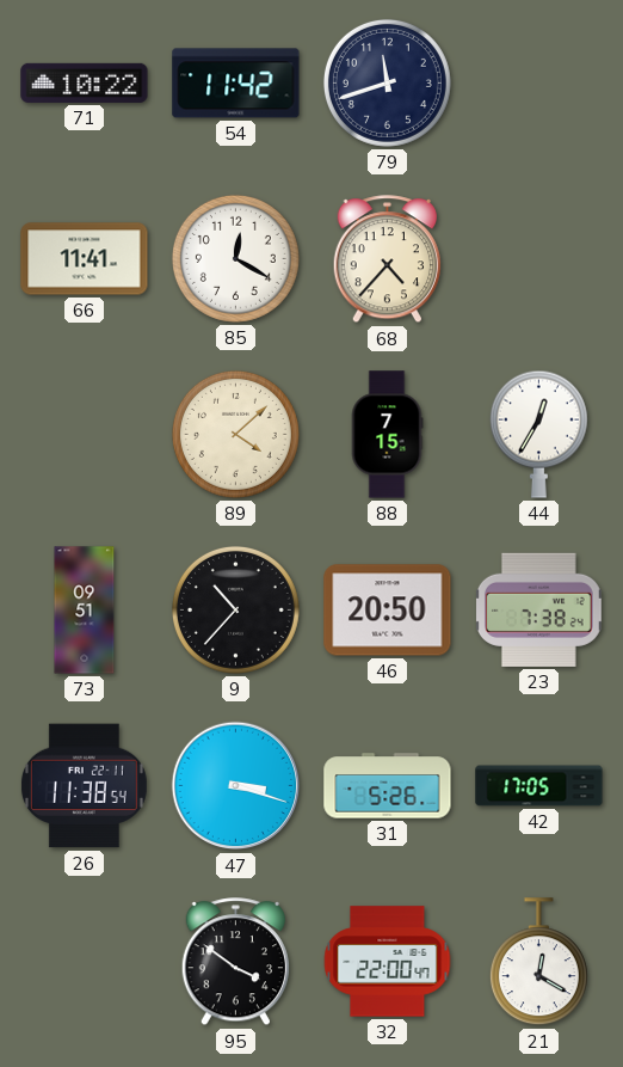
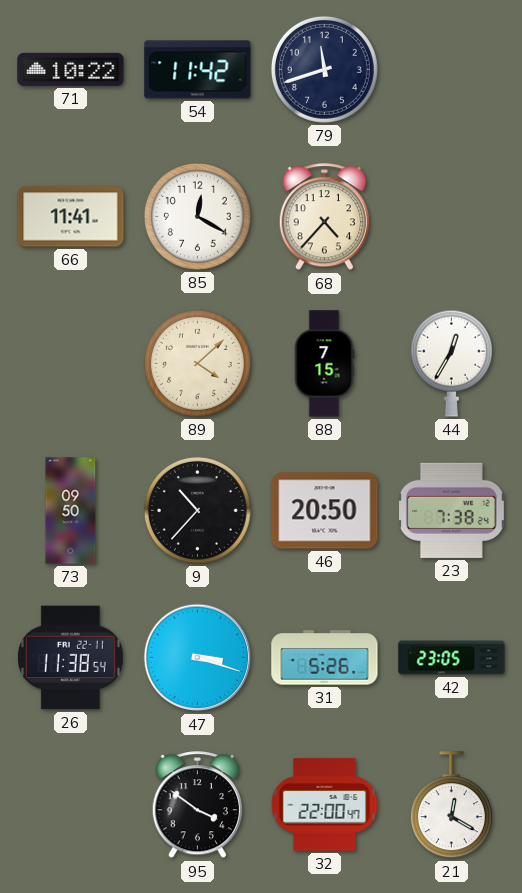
73: 09:51 -> 09:50
42: 17:05 -> 23:05
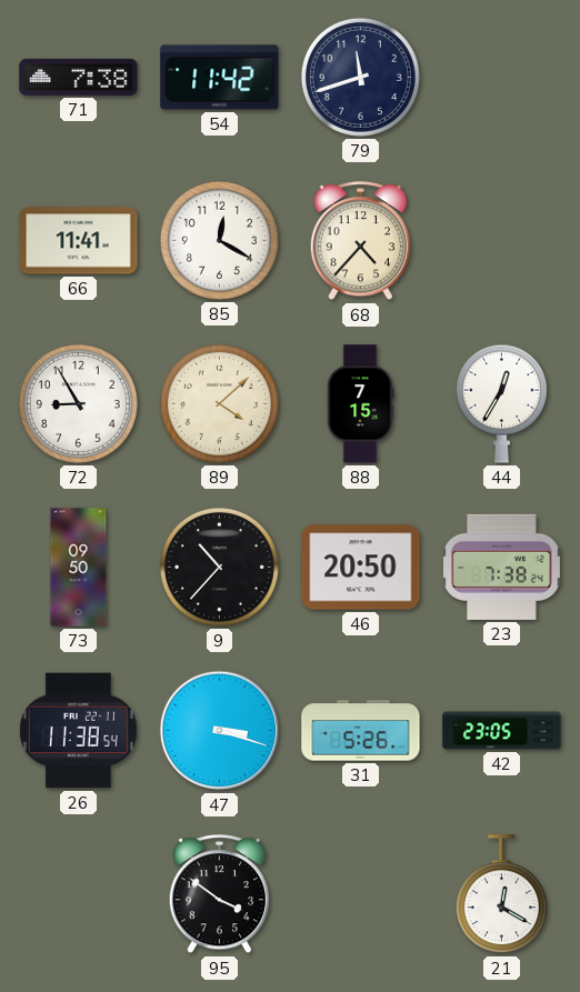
71: 10:22 -> 7:38
72: none -> 8:55
32: 22:00 -> none
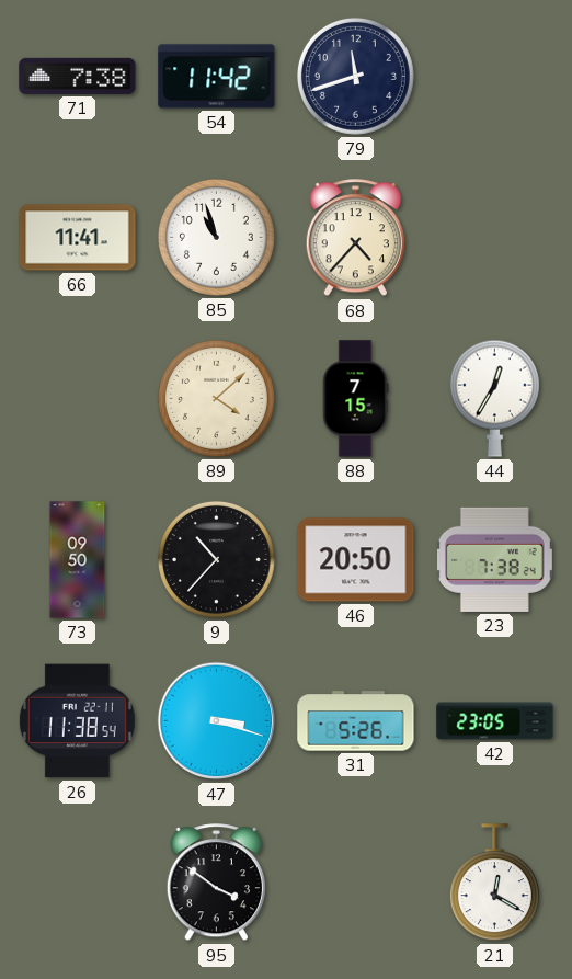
85: 12:20 -> 10:57
72: 8:55 -> none
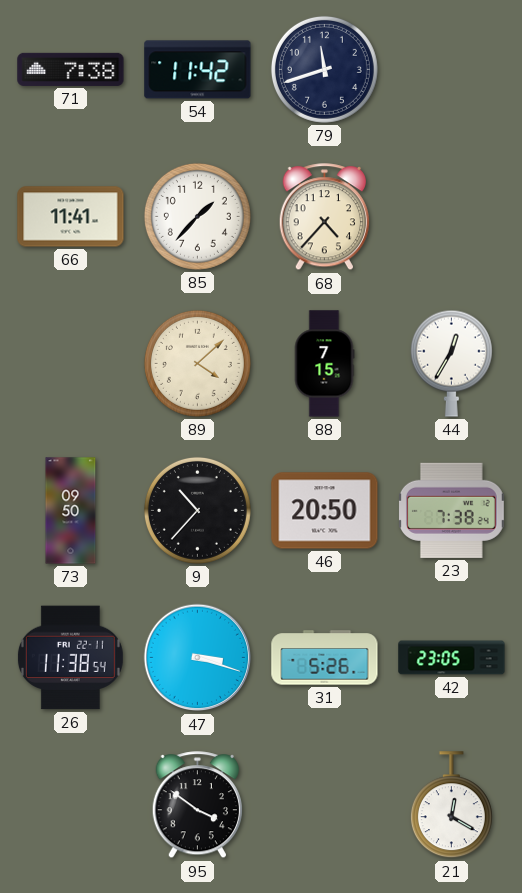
85: 10:57 -> 1:37
